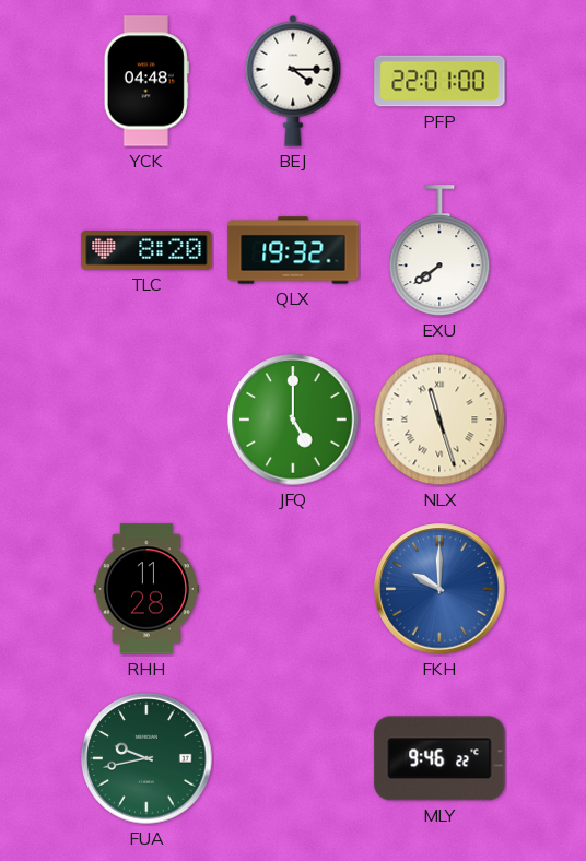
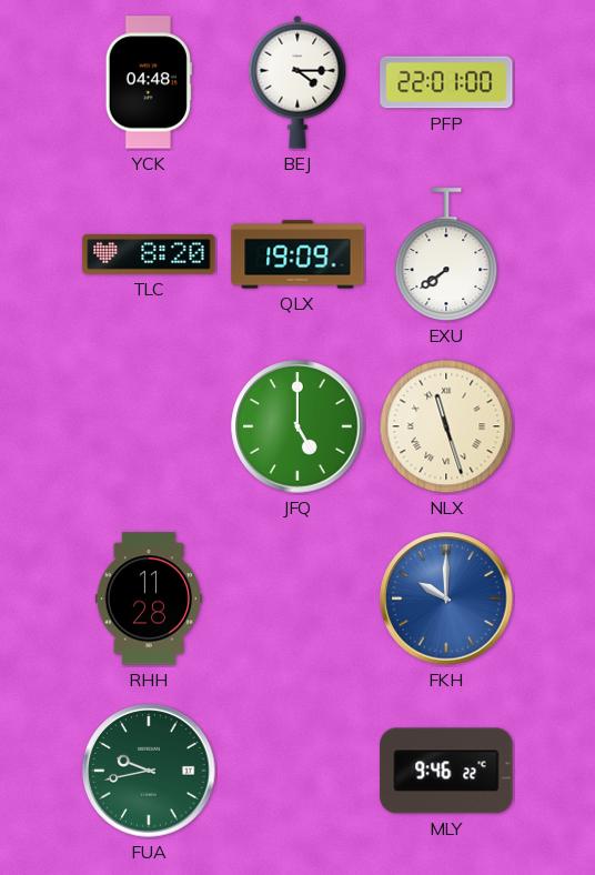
QLX: 19:32 -> 19:09
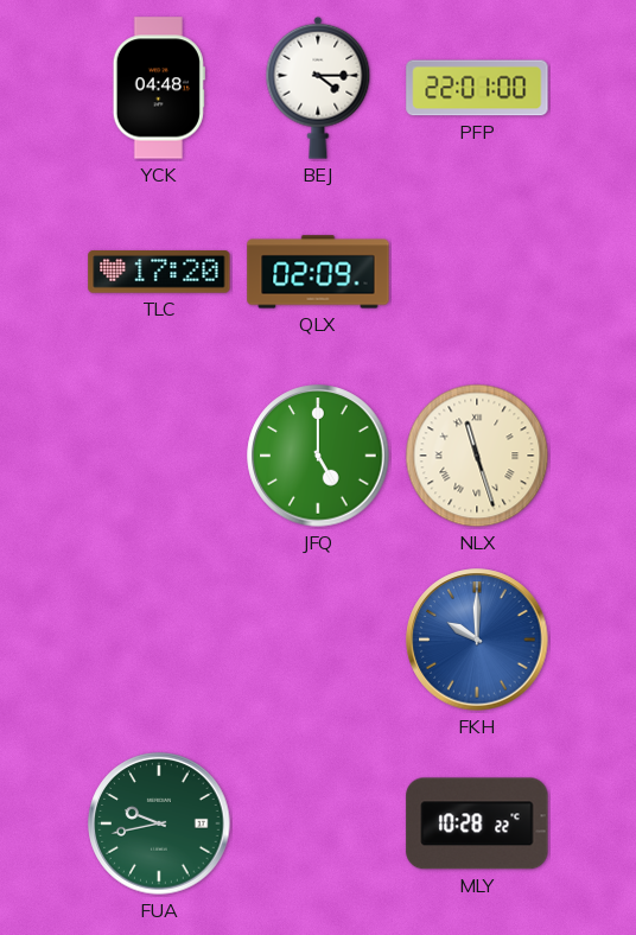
TLC: 8:20 -> 17:20
QLX: 19:09 -> 02:09
EXU: 7:39 -> none
RHH: 11:28 -> none
MLY: 9:46 -> 10:28
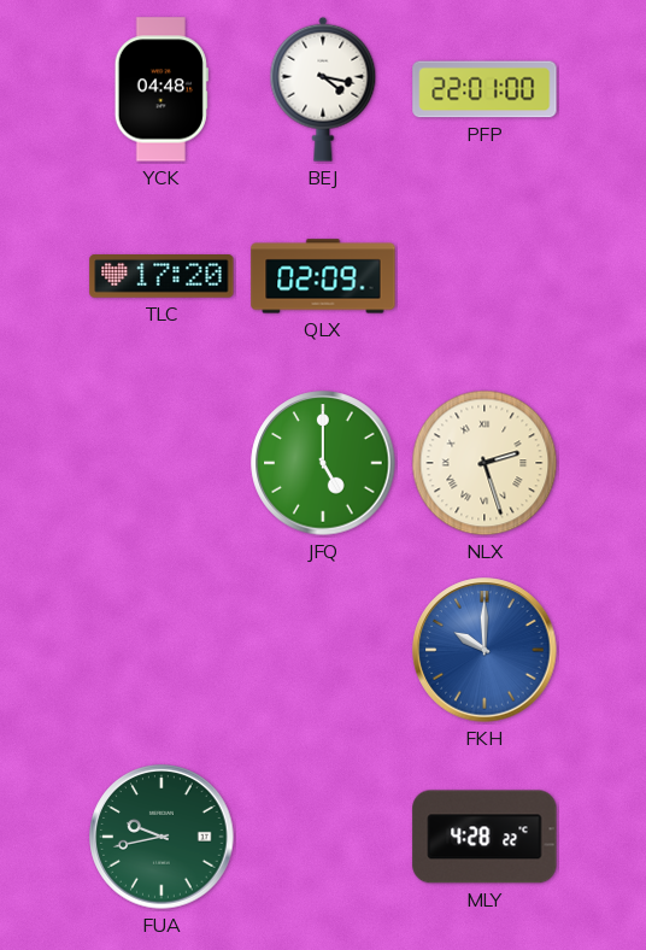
BEJ: 4:15 -> 4:17
NLX: 11:27 -> 2:27
MLY: 10:28 -> 4:28
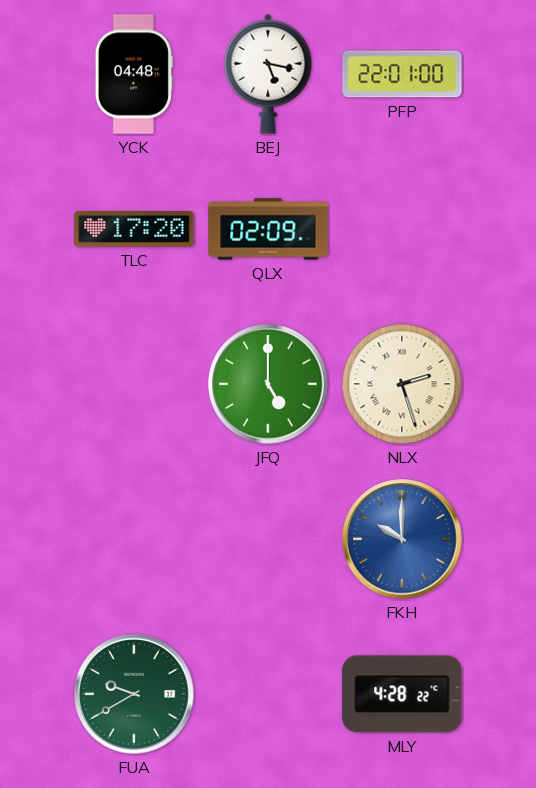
BEJ: 4:17 -> 5:17
FUA: 9:43 -> 9:40
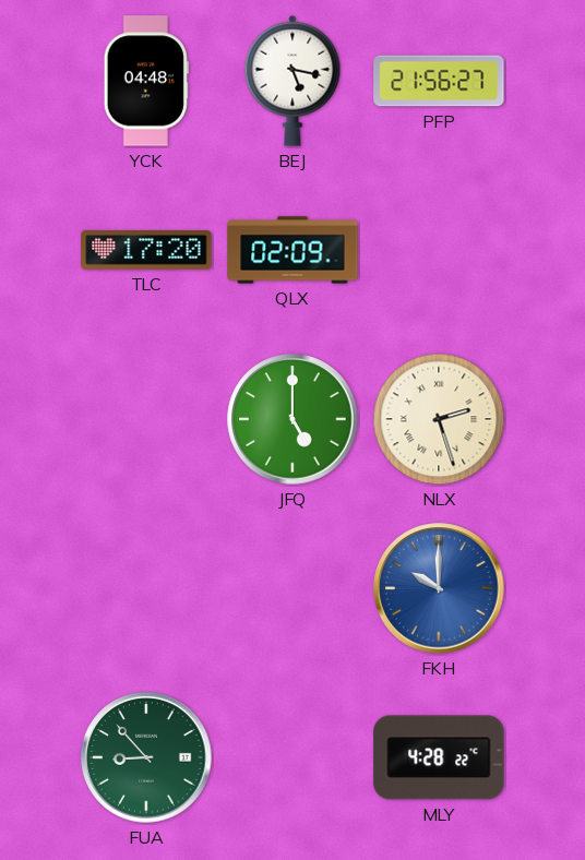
PFP: 22:01 -> 21:56
FUA: 9:40 -> 8:53
